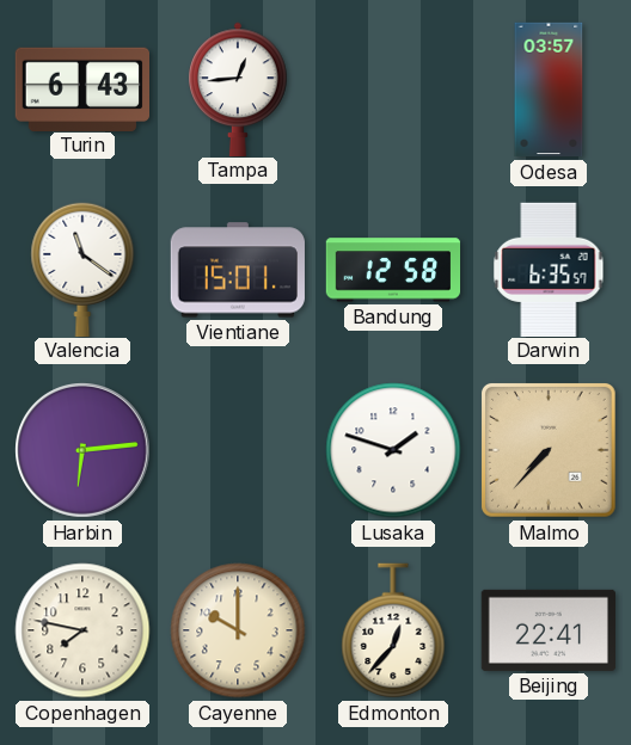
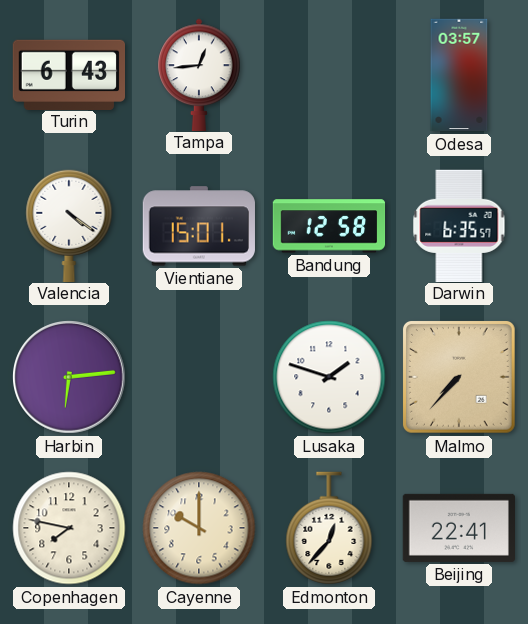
Valencia: 11:21 -> 4:21
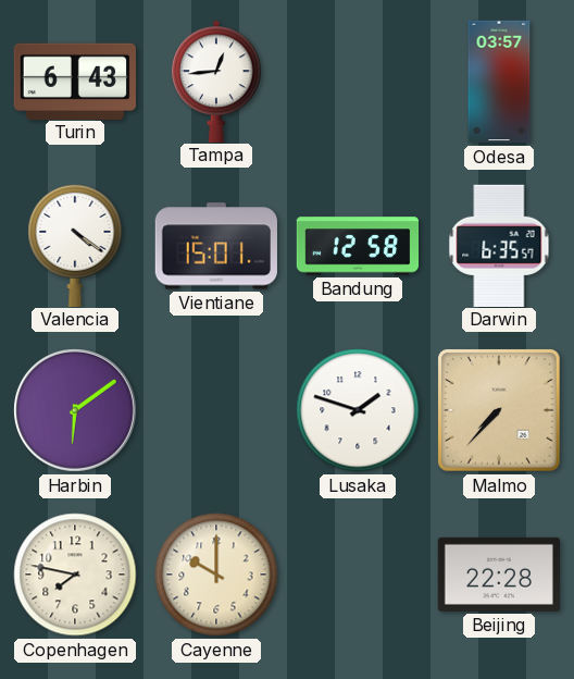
Harbin: 6:14 -> 6:09
Edmonton: 12:37 -> none
Beijing: 22:41 -> 22:28
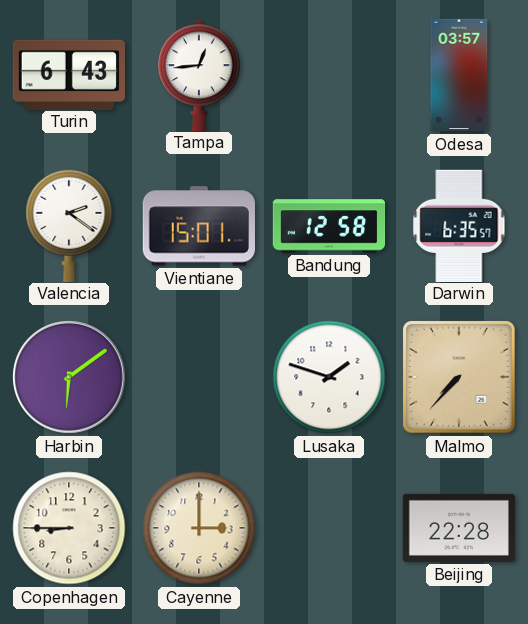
Valencia: 4:21 -> 2:21
Copenhagen: 7:47 -> 8:45
Cayenne: 10:00 -> 3:00
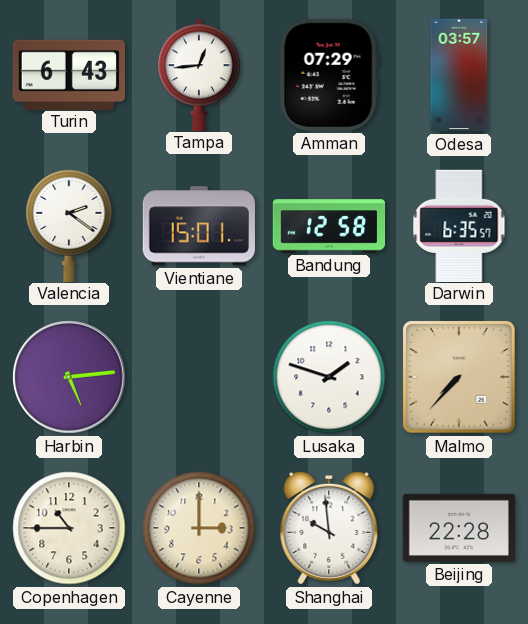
Amman: none -> 07:29
Harbin: 6:09 -> 5:14
Copenhagen: 8:45 -> 10:45
Shanghai: none -> 9:59
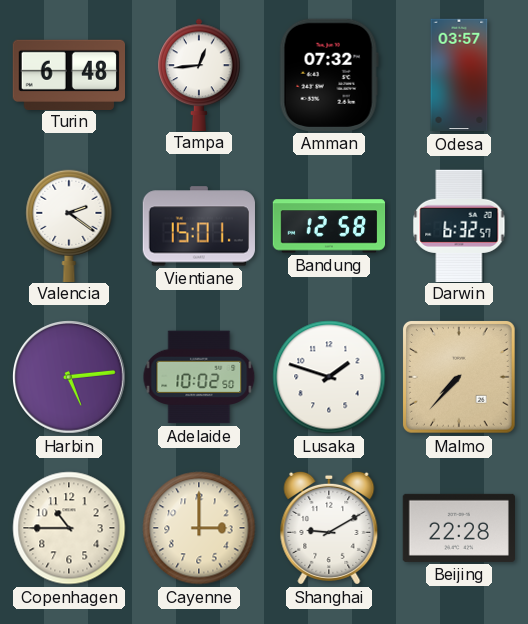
Turin: 6:43 -> 6:48
Amman: 07:29 -> 07:32
Darwin: 6:35 -> 6:32
Adelaide: none -> 10:02
Shanghai: 9:59 -> 9:10
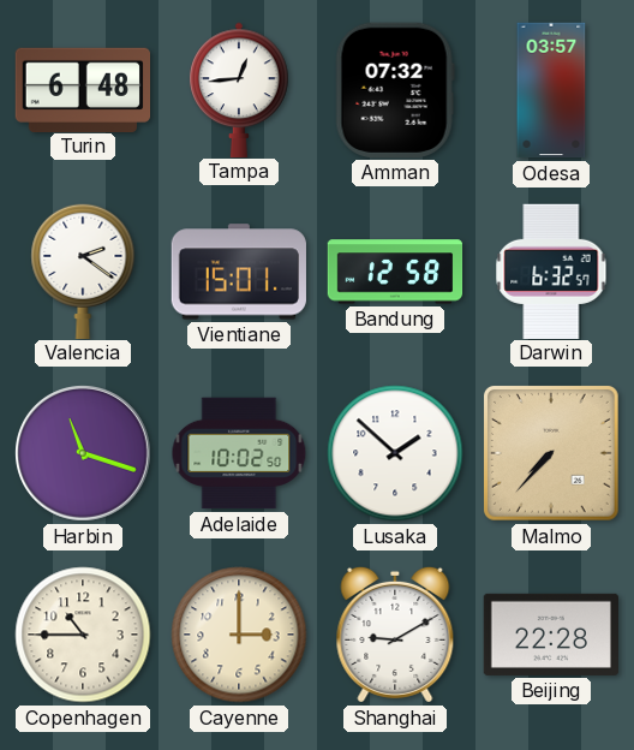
Harbin: 5:14 -> 11:18
Lusaka: 1:48 -> 1:52
